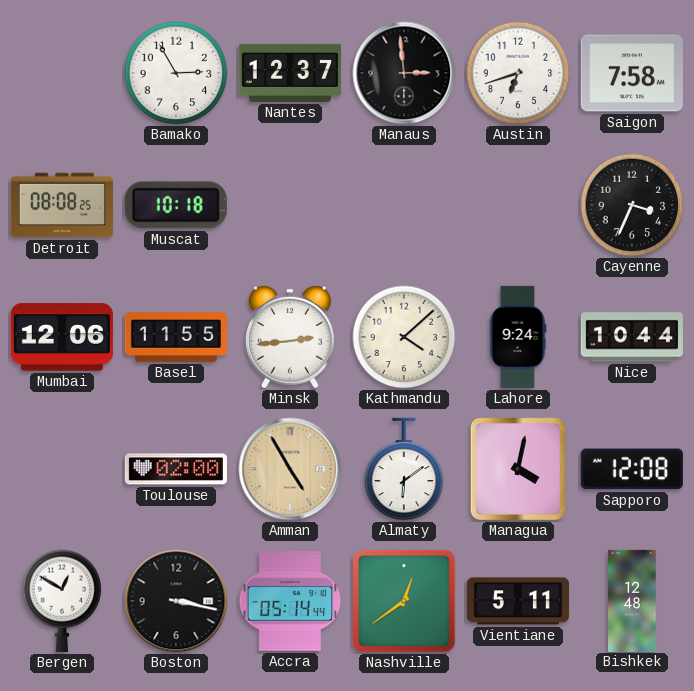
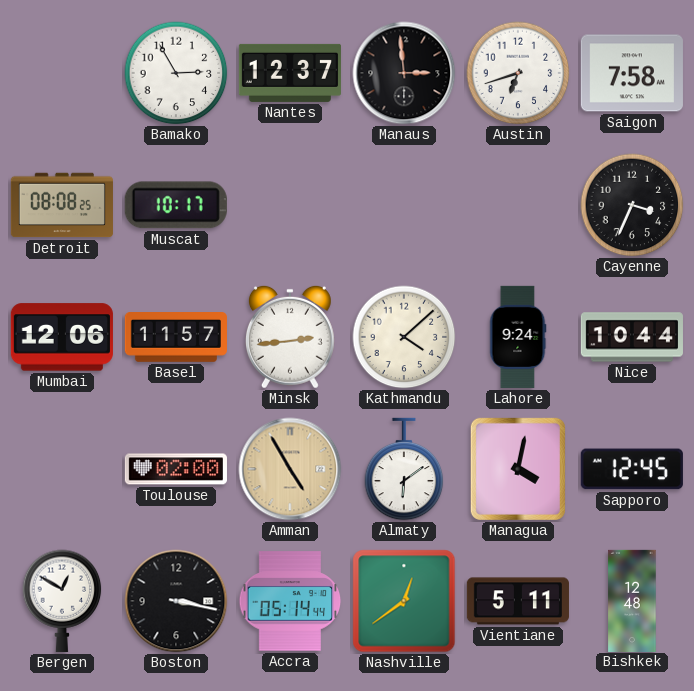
Muscat: 10:18 -> 10:17
Basel: 11:55 -> 11:57
Sapporo: 12:08 -> 12:45
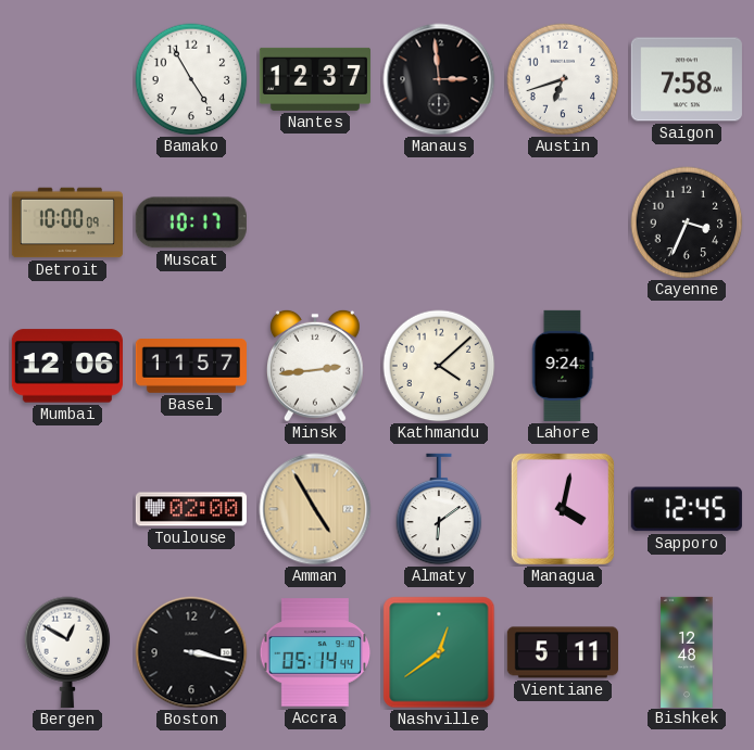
Bamako: 2:55 -> 4:55
Detroit: 08:08 -> 10:00
Nice: 10:44 -> none
